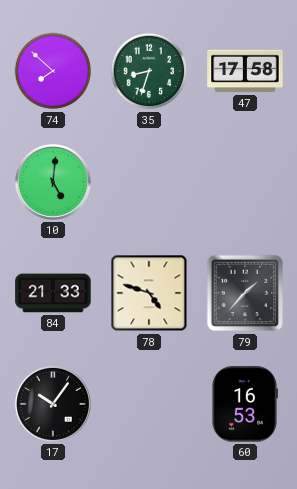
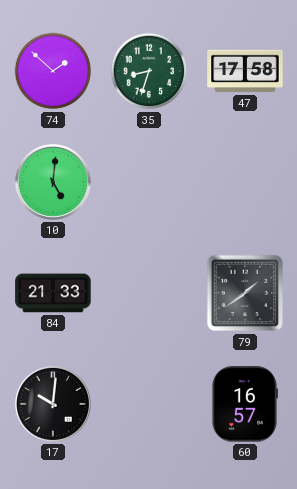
74: 7:52 -> 1:52
78: 4:48 -> none
79: 1:37 -> 1:39
17: 10:06 -> 10:01
60: 16:53 -> 16:57
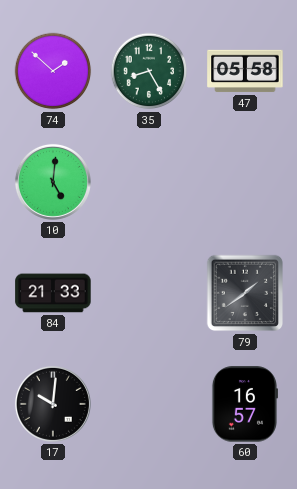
35: 8:33 -> 8:25
47: 17:58 -> 05:58
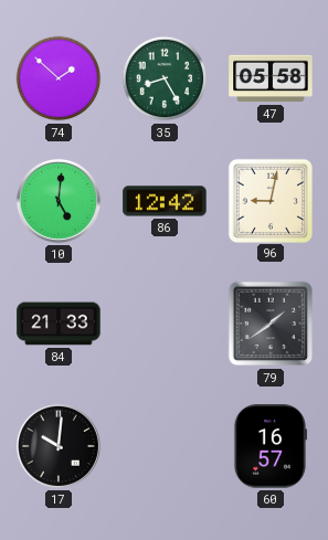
86: none -> 12:42
96: none -> 9:02
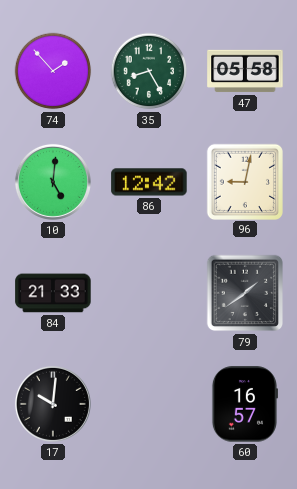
74: 1:52 -> 1:53
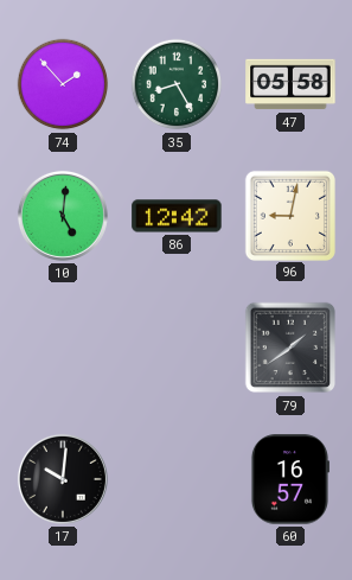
84: 21:33 -> none
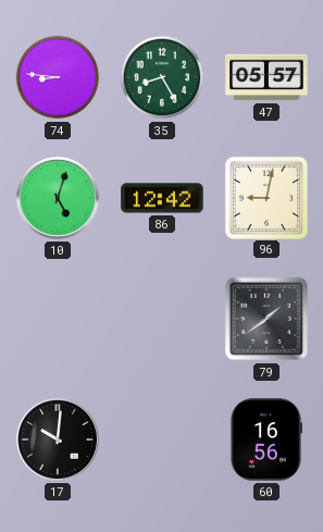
74: 1:53 -> 8:46
47: 05:58 -> 05:57
10: 5:01 -> 5:03
60: 16:57 -> 16:56
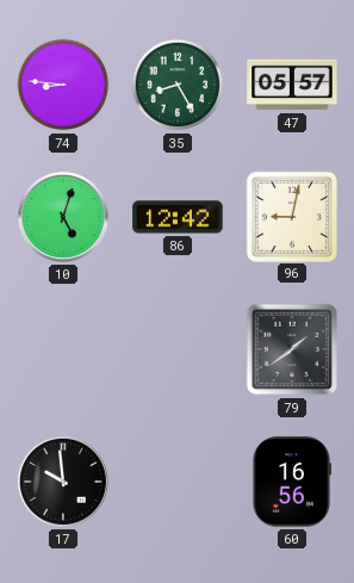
17: 10:01 -> 9:59
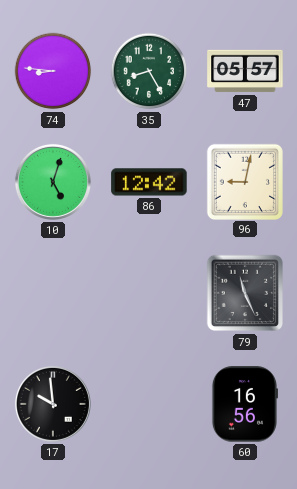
79: 1:39 -> 11:26
